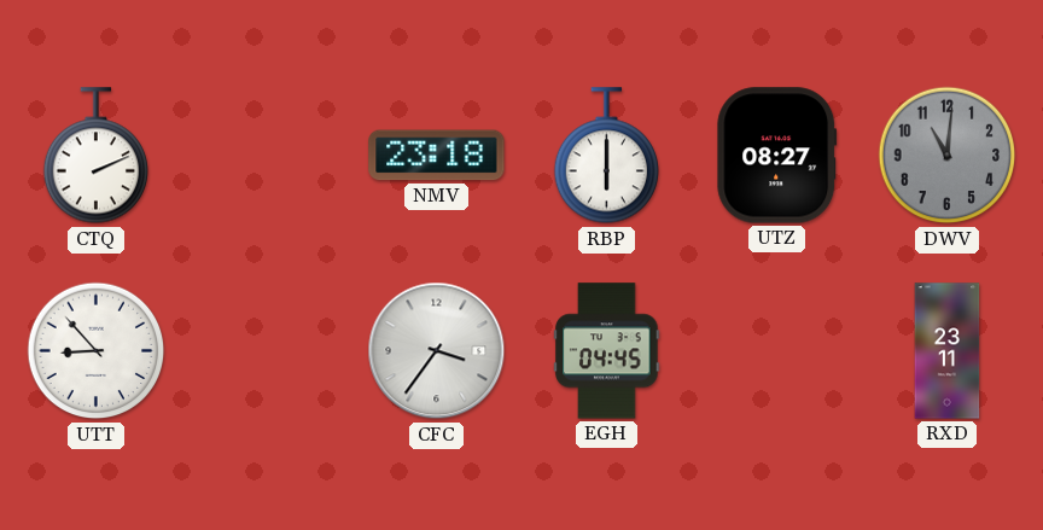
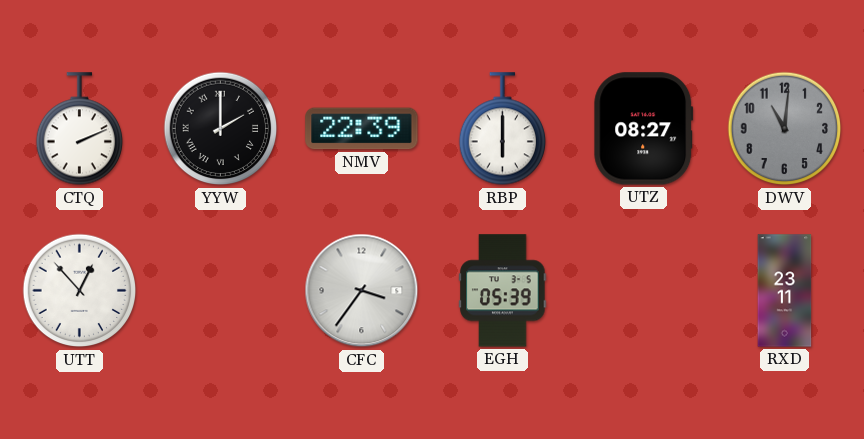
YYW: none -> 2:00
NMV: 23:18 -> 22:39
UTT: 8:53 -> 12:53
EGH: 04:45 -> 05:39
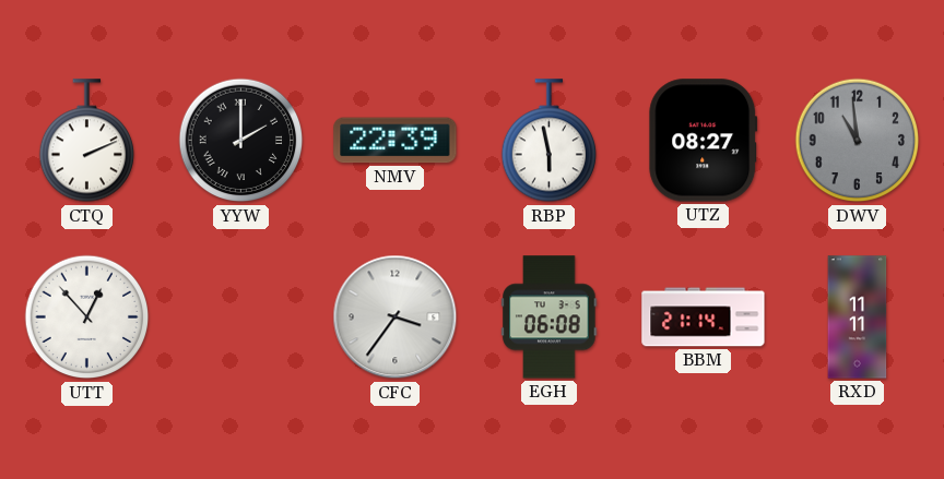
RBP: 6:00 -> 5:58
DWV: 11:01 -> 10:59
EGH: 05:39 -> 06:08
BBM: none -> 21:14
RXD: 23:11 -> 11:11
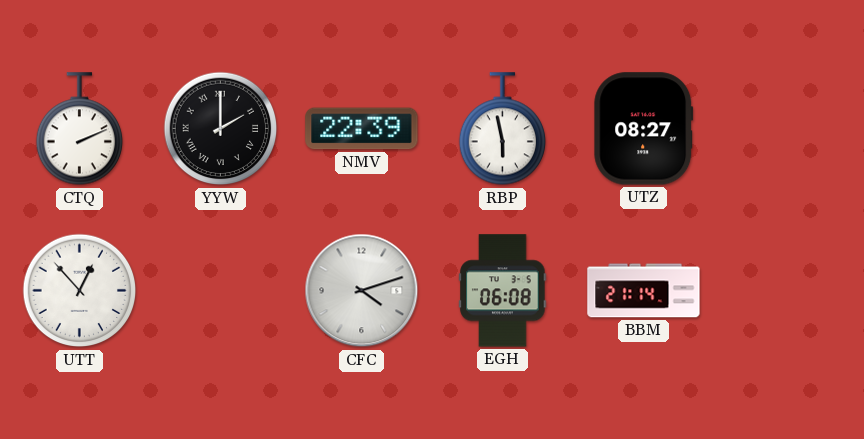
DWV: 10:59 -> none
CFC: 3:36 -> 4:12
RXD: 11:11 -> none
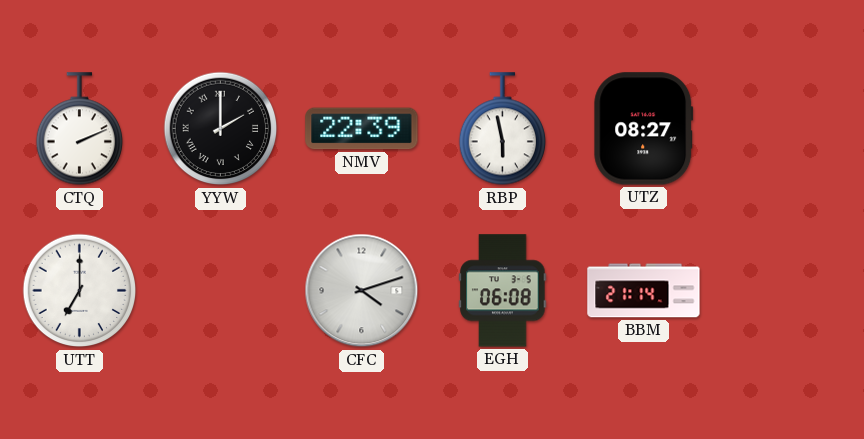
UTT: 12:53 -> 7:00
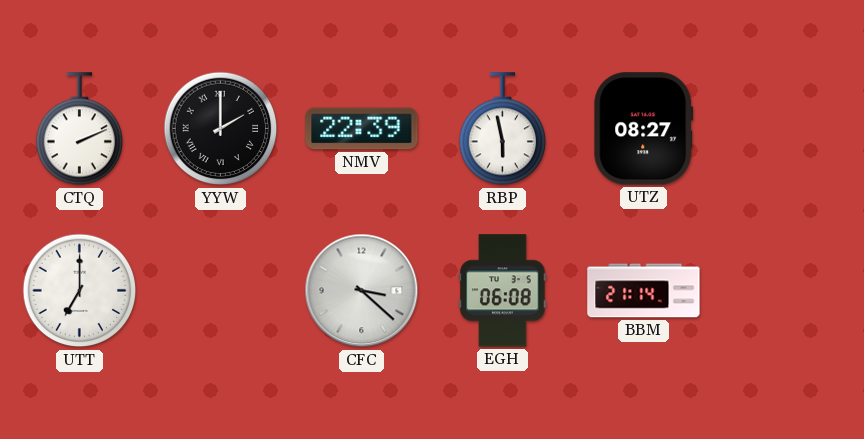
CFC: 4:12 -> 3:22
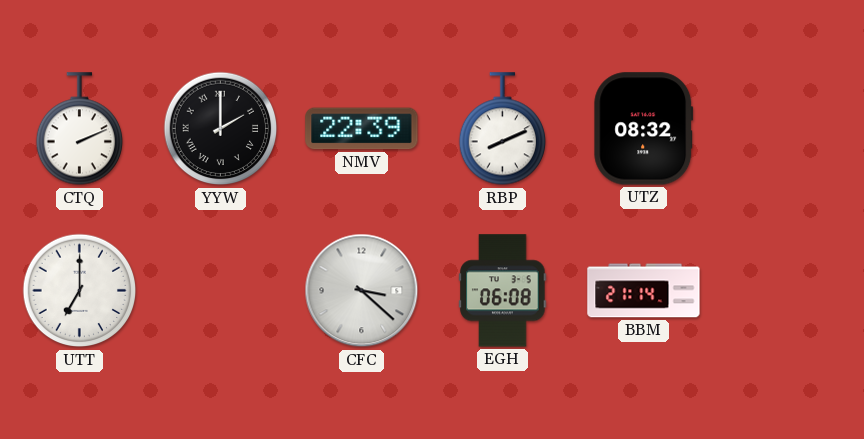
RBP: 5:58 -> 8:11
UTZ: 08:27 -> 08:32
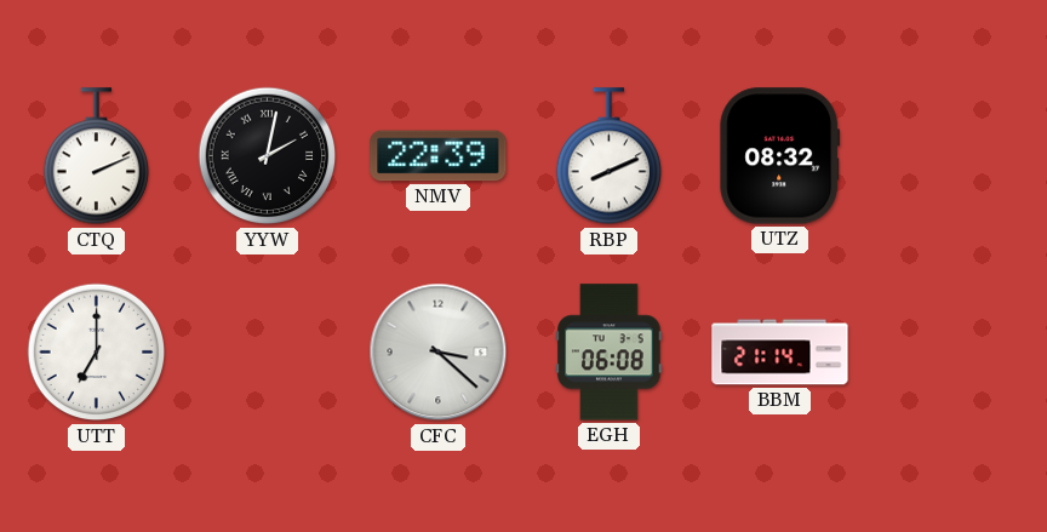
YYW: 2:00 -> 2:02
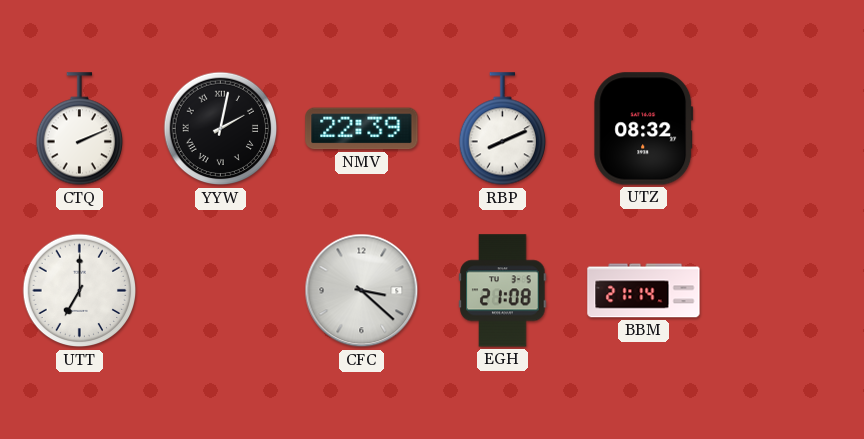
EGH: 06:08 -> 21:08
